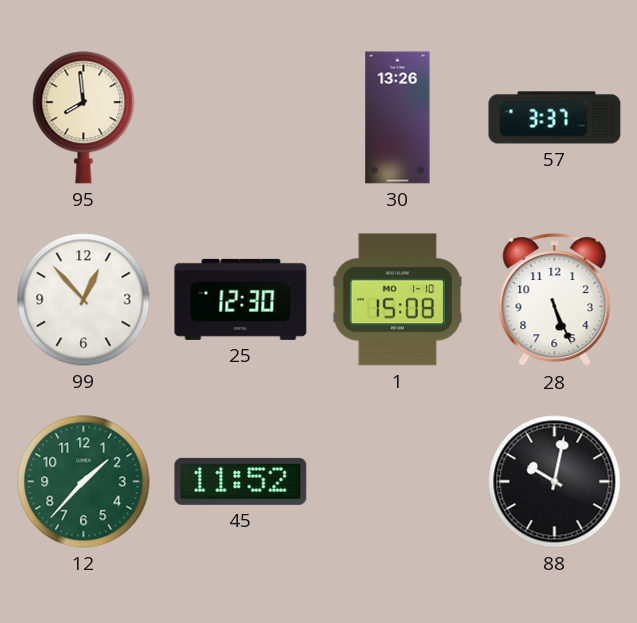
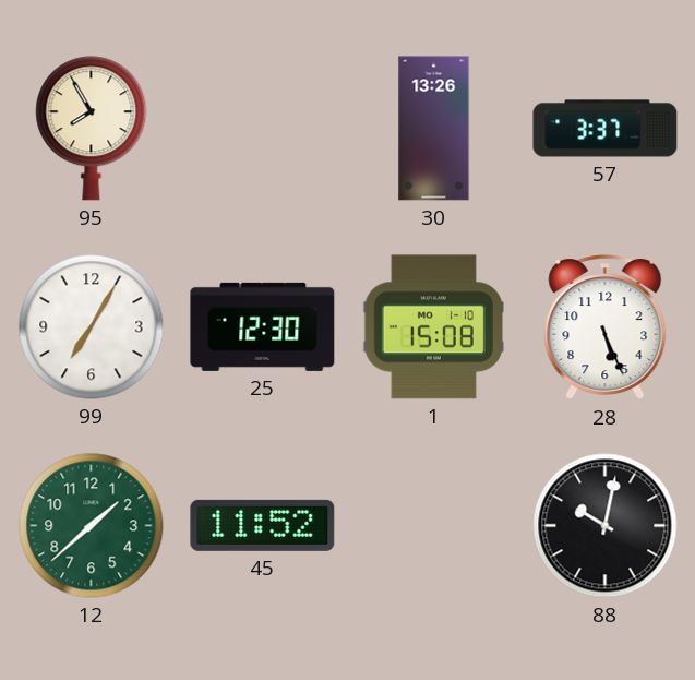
95: 7:59 -> 7:55
99: 12:53 -> 7:05
12: 1:37 -> 1:38
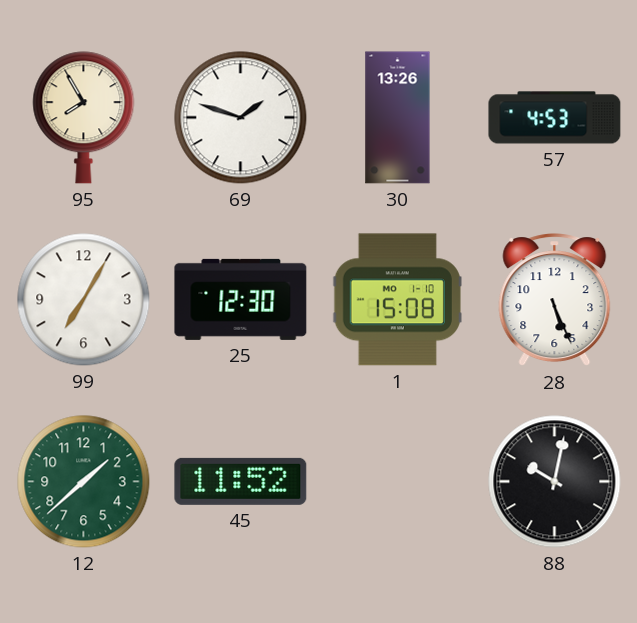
69: none -> 1:48
57: 3:37 -> 4:53
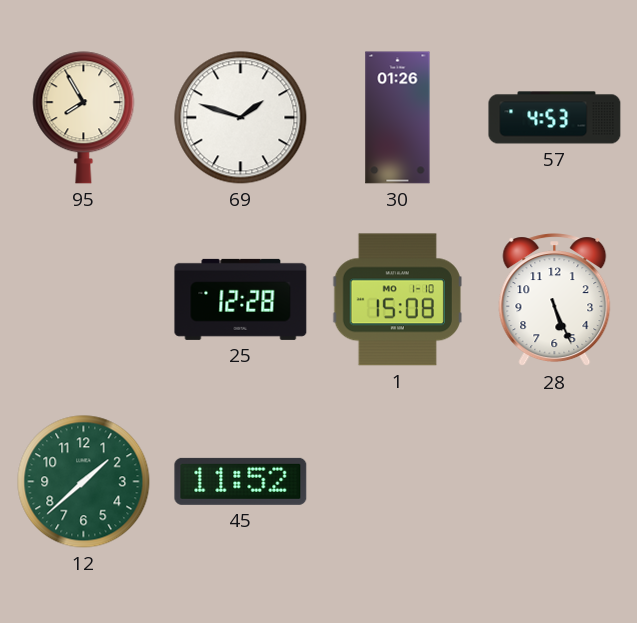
30: 13:26 -> 01:26
99: 7:05 -> none
25: 12:30 -> 12:28
88: 10:02 -> none
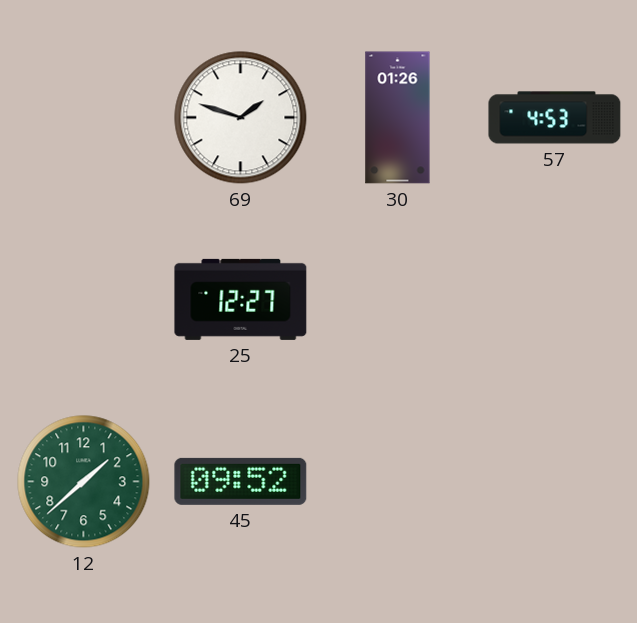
95: 7:55 -> none
25: 12:28 -> 12:27
1: 15:08 -> none
28: 5:26 -> none
45: 11:52 -> 09:52
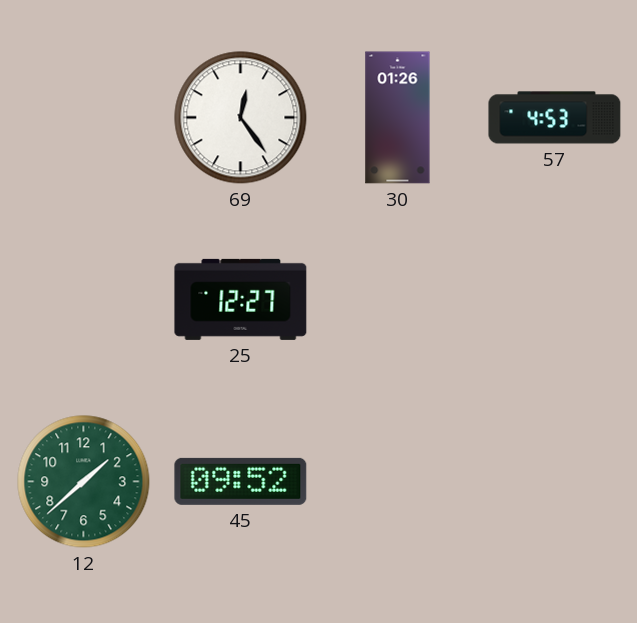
69: 1:48 -> 12:24
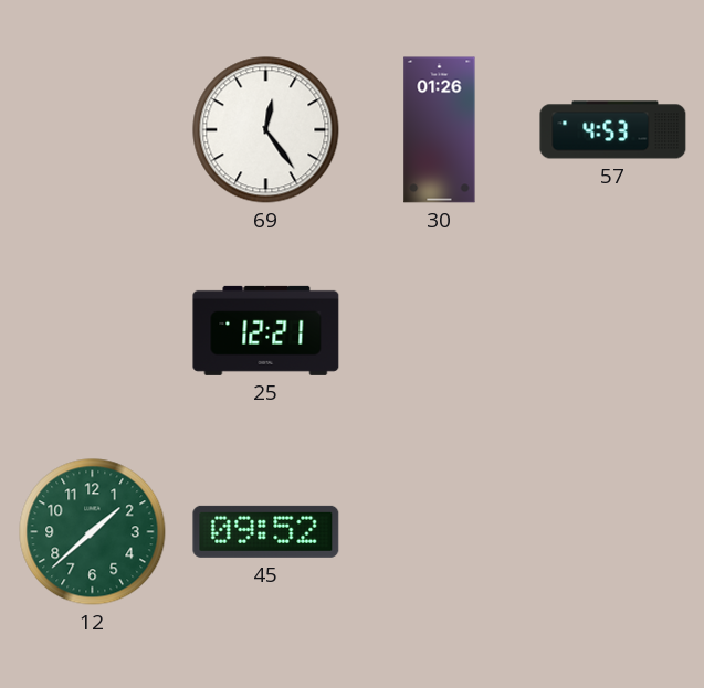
25: 12:27 -> 12:21
